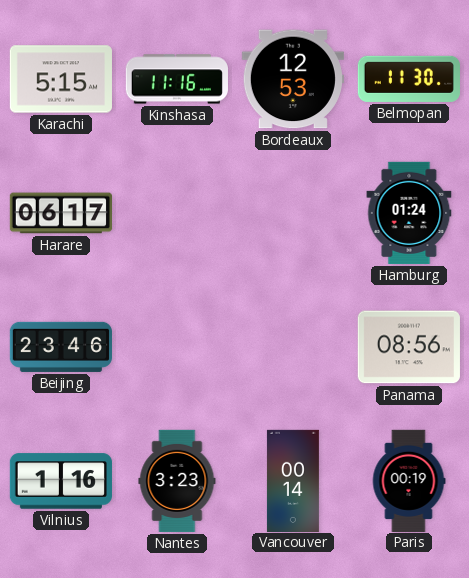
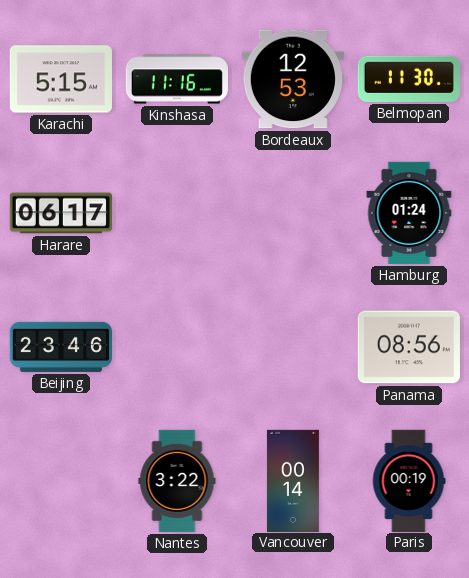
Vilnius: 1:16 -> none
Nantes: 3:23 -> 3:22
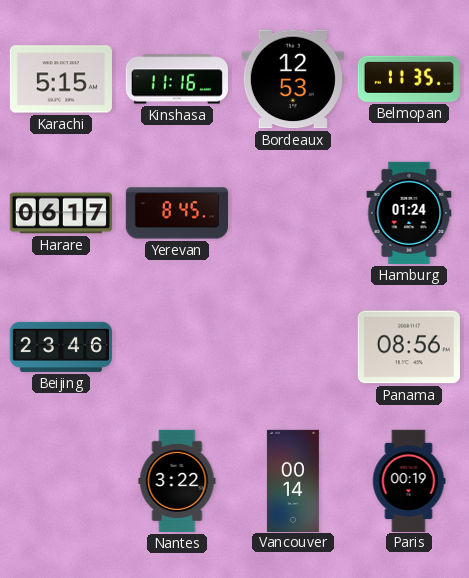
Belmopan: 11:30 -> 11:35
Yerevan: none -> 8:45
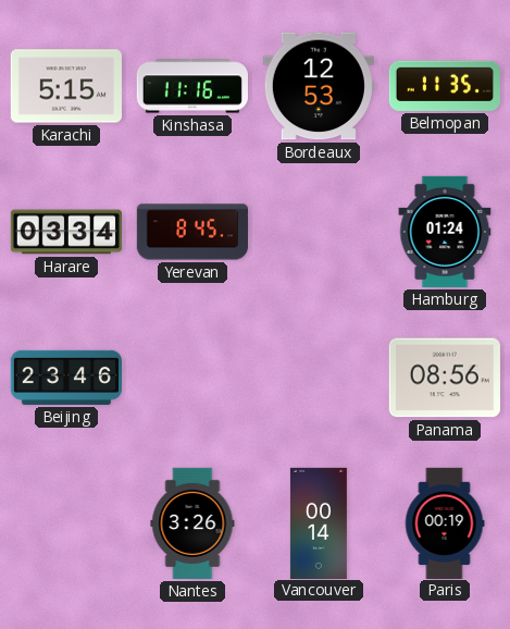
Harare: 06:17 -> 03:34
Nantes: 3:22 -> 3:26
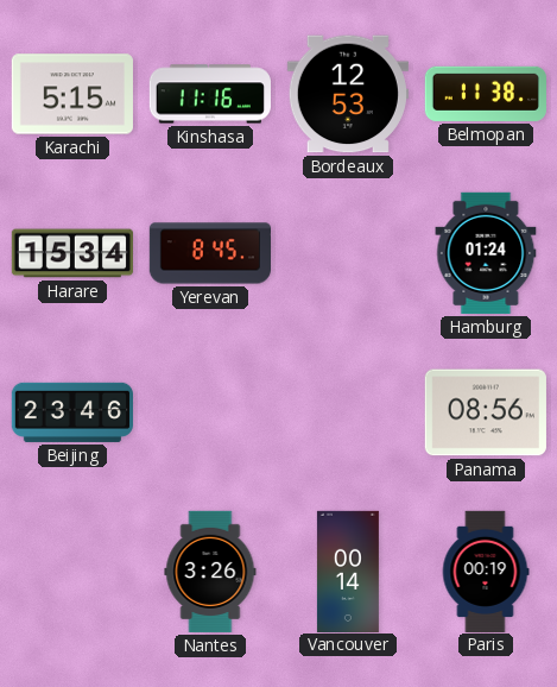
Belmopan: 11:35 -> 11:38
Harare: 03:34 -> 15:34
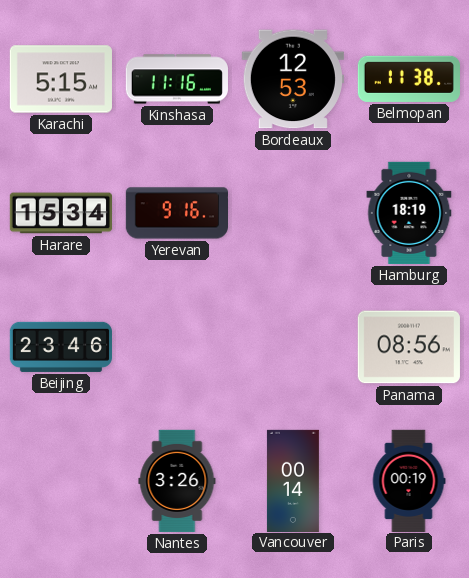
Yerevan: 8:45 -> 9:16
Hamburg: 01:24 -> 18:19
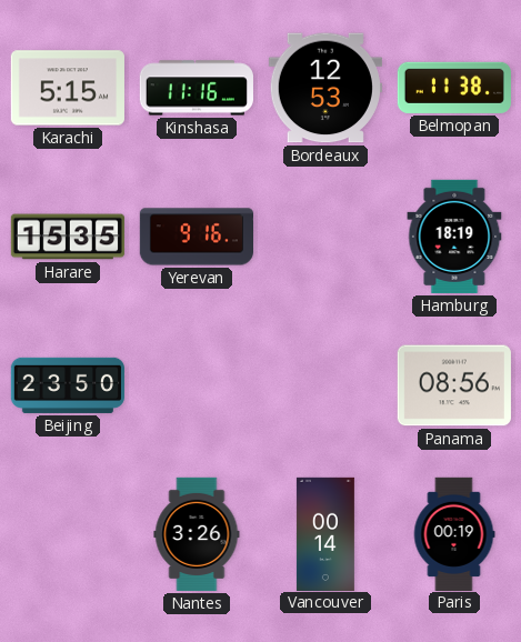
Harare: 15:34 -> 15:35
Beijing: 23:46 -> 23:50
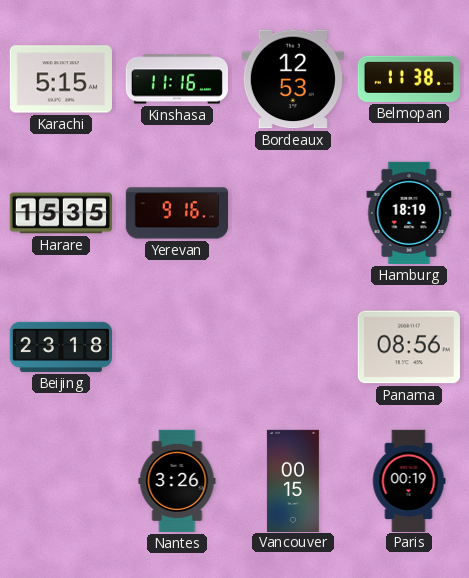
Beijing: 23:50 -> 23:18
Vancouver: 00:14 -> 00:15
